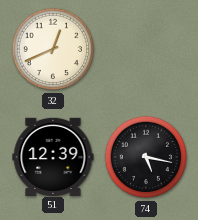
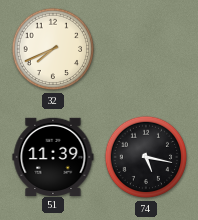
32: 12:41 -> 7:41
51: 12:39 -> 11:39
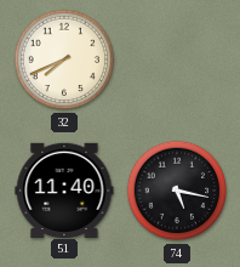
51: 11:39 -> 11:40
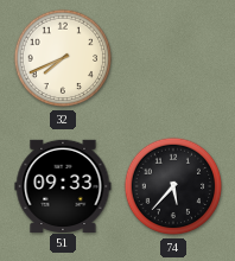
51: 11:40 -> 09:33
74: 5:17 -> 5:37
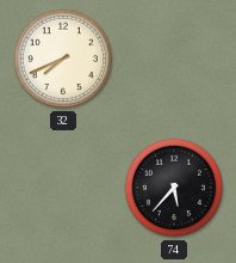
51: 09:33 -> none
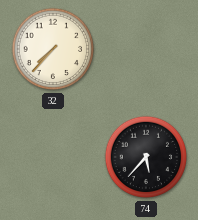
32: 7:41 -> 7:37
